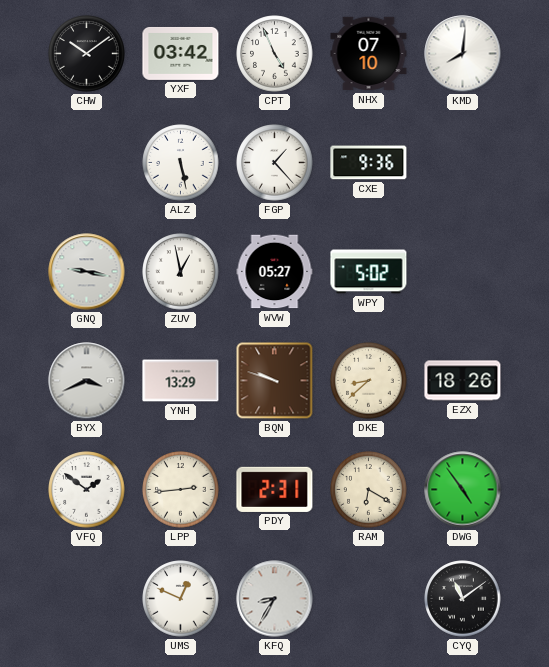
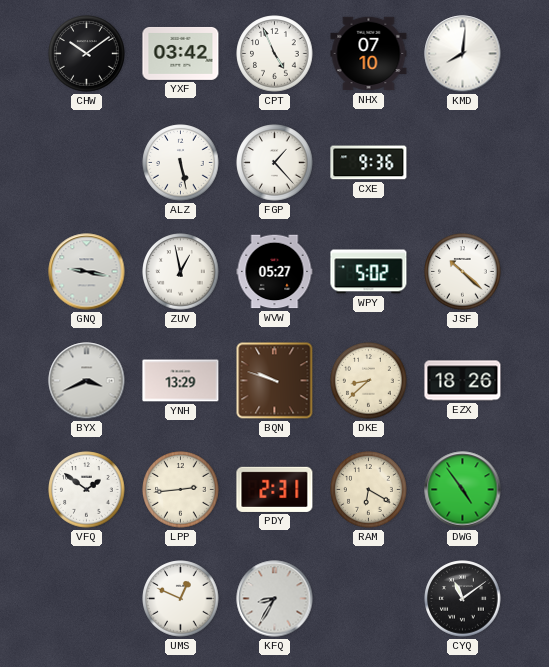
JSF: none -> 10:22
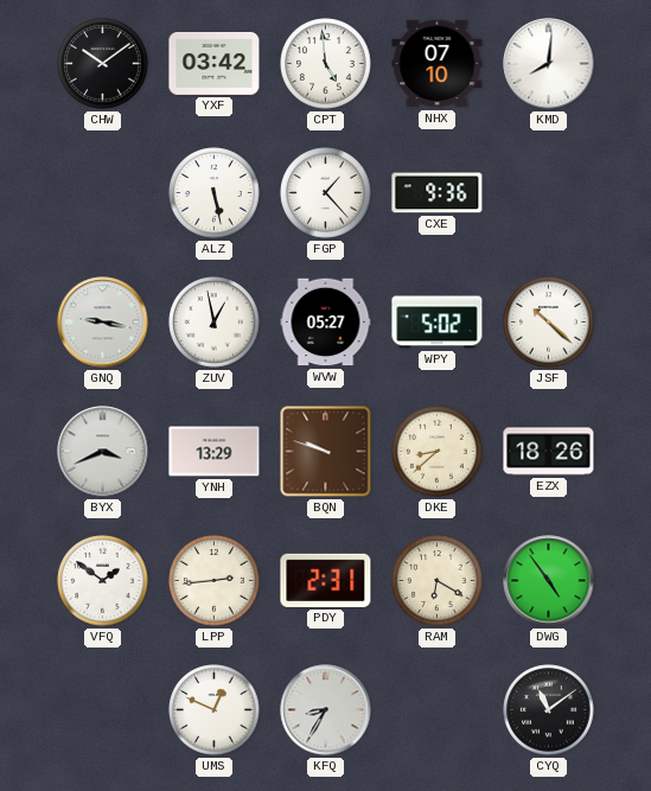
CPT: 4:56 -> 4:59
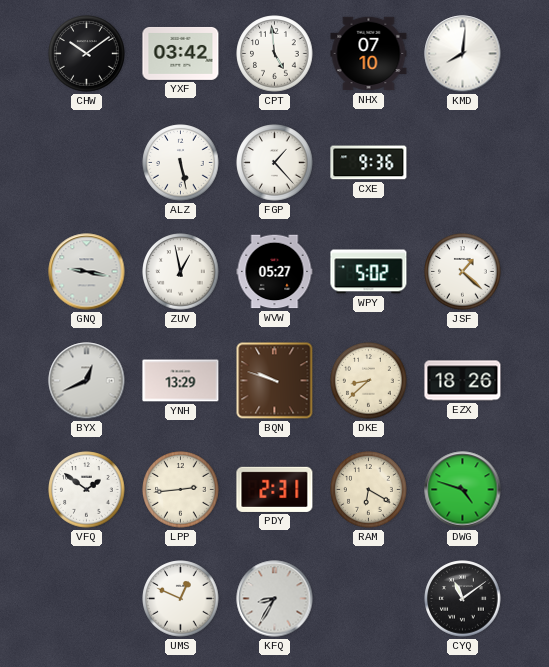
JSF: 10:22 -> 1:22
BYX: 3:41 -> 12:41
DWG: 4:54 -> 4:48
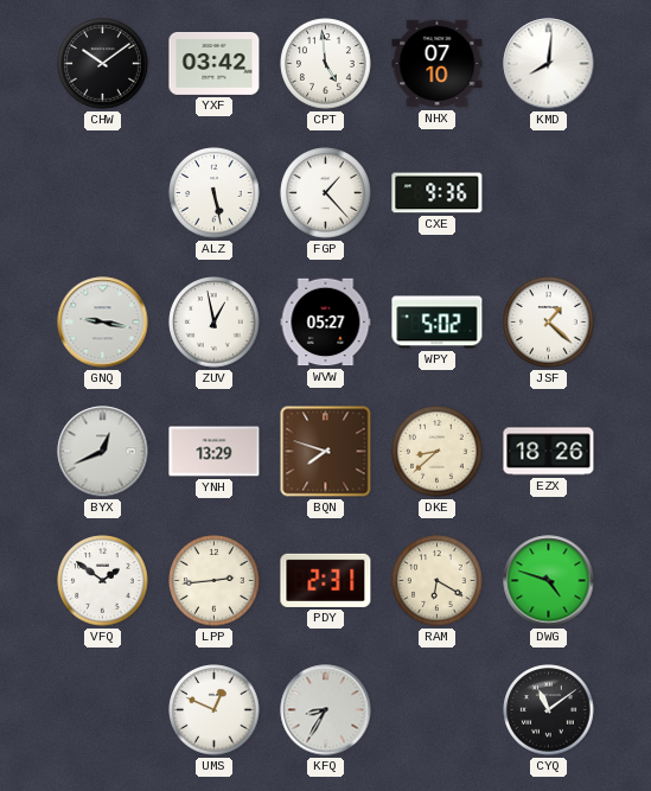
BQN: 9:48 -> 7:48
